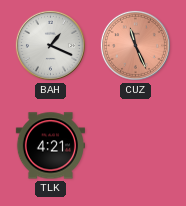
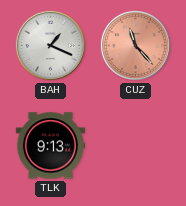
CUZ: 11:26 -> 11:23
TLK: 4:21 -> 9:13
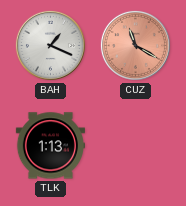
CUZ: 11:23 -> 11:20
TLK: 9:13 -> 1:13
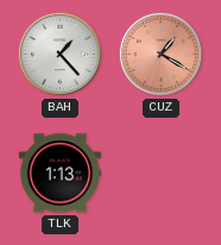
BAH: 1:19 -> 1:23
CUZ: 11:20 -> 1:20
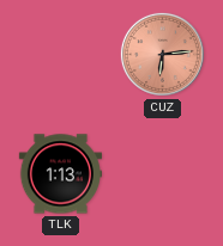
BAH: 1:23 -> none
CUZ: 1:20 -> 6:14
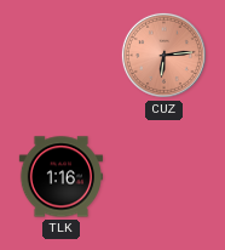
TLK: 1:13 -> 1:16
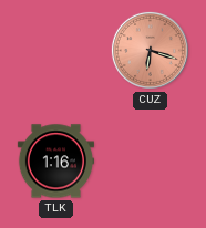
CUZ: 6:14 -> 6:18
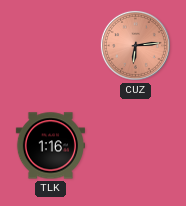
CUZ: 6:18 -> 6:14
